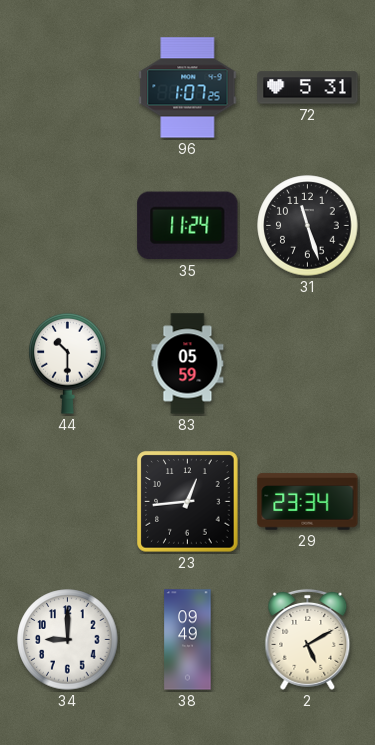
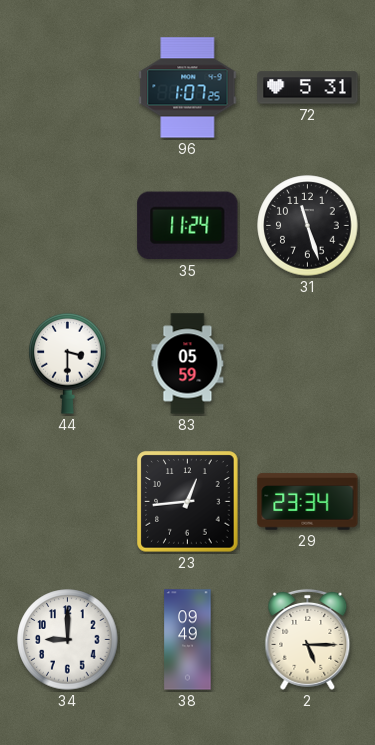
44: 10:30 -> 3:30
2: 5:10 -> 5:15
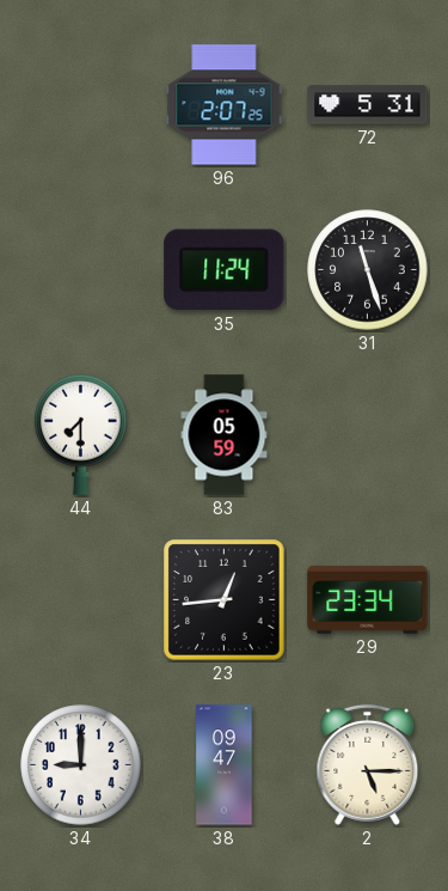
96: 1:07 -> 2:07
44: 3:30 -> 7:30
38: 09:49 -> 09:47
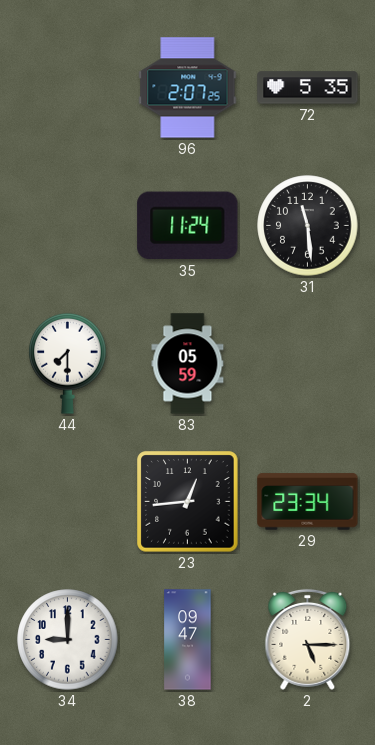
72: 5:31 -> 5:35
31: 11:27 -> 11:29
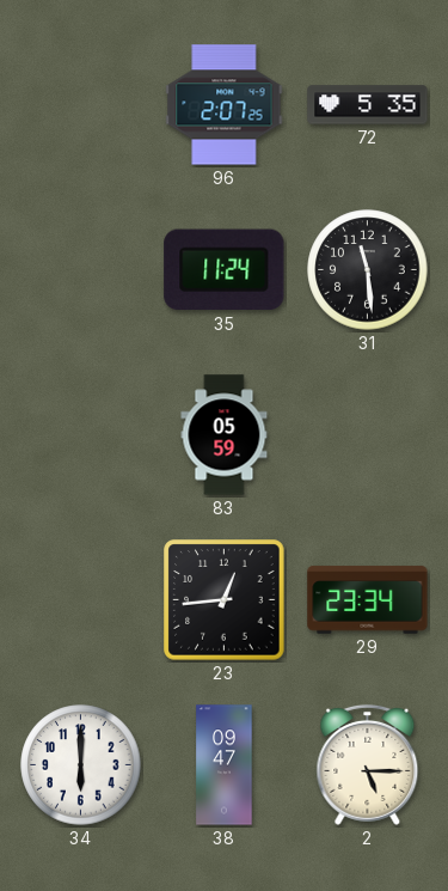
44: 7:30 -> none
34: 9:00 -> 6:00
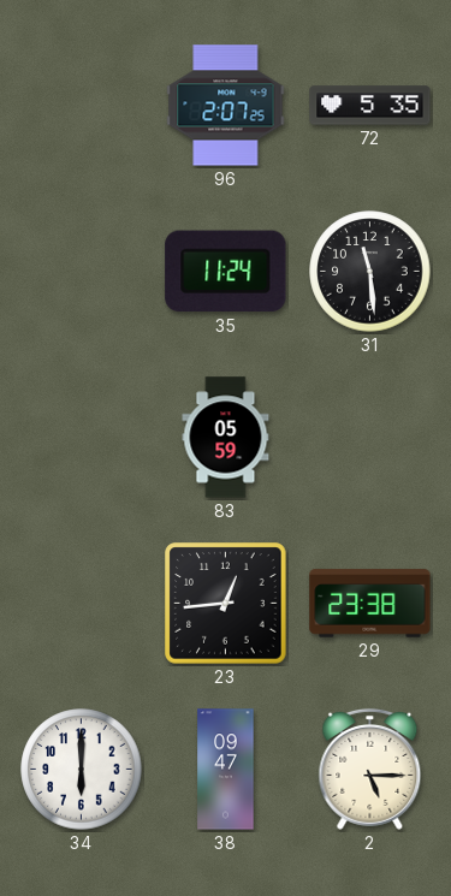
29: 23:34 -> 23:38
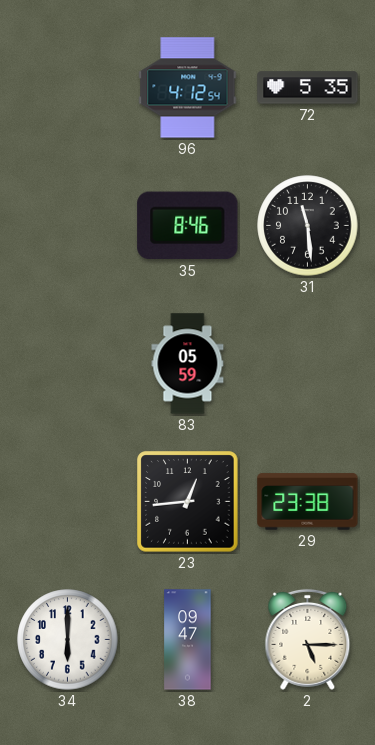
96: 2:07 -> 4:12
35: 11:24 -> 8:46
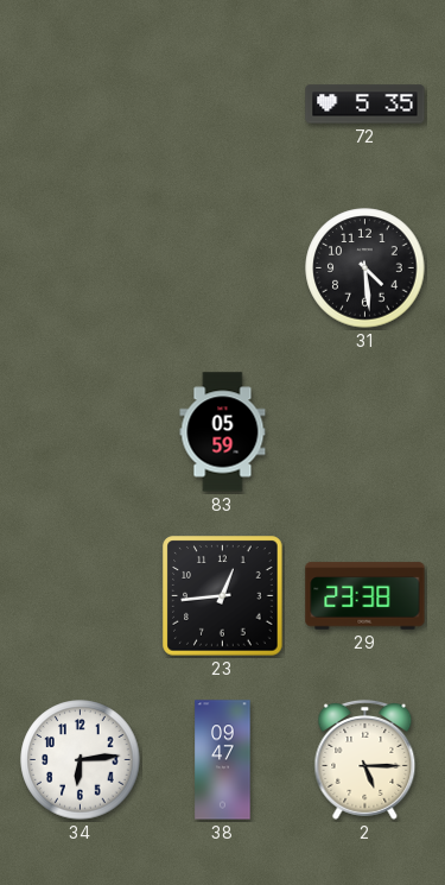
96: 4:12 -> none
35: 8:46 -> none
31: 11:29 -> 4:29
34: 6:00 -> 6:14
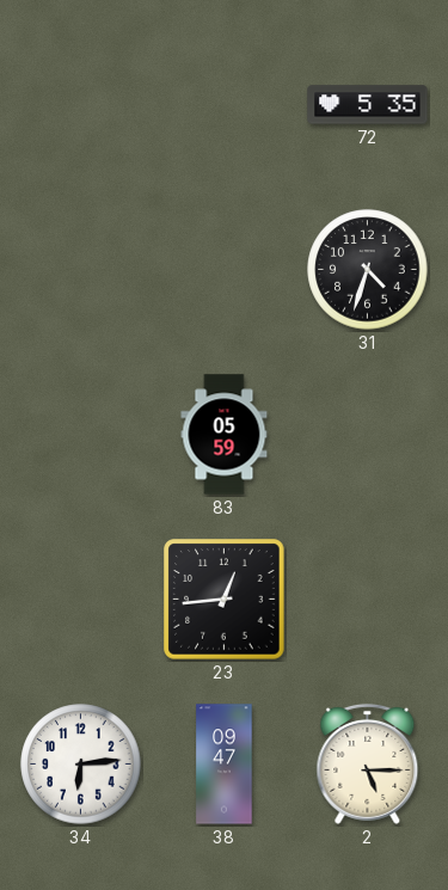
31: 4:29 -> 4:33
29: 23:38 -> none
